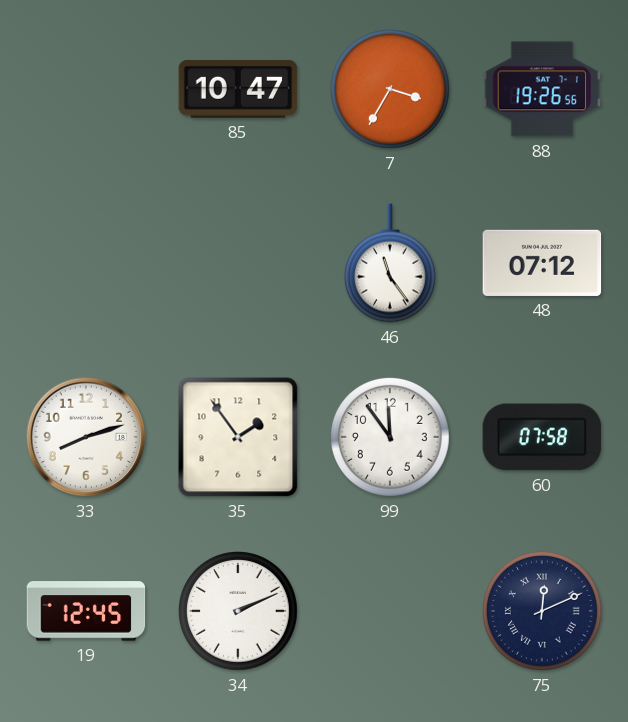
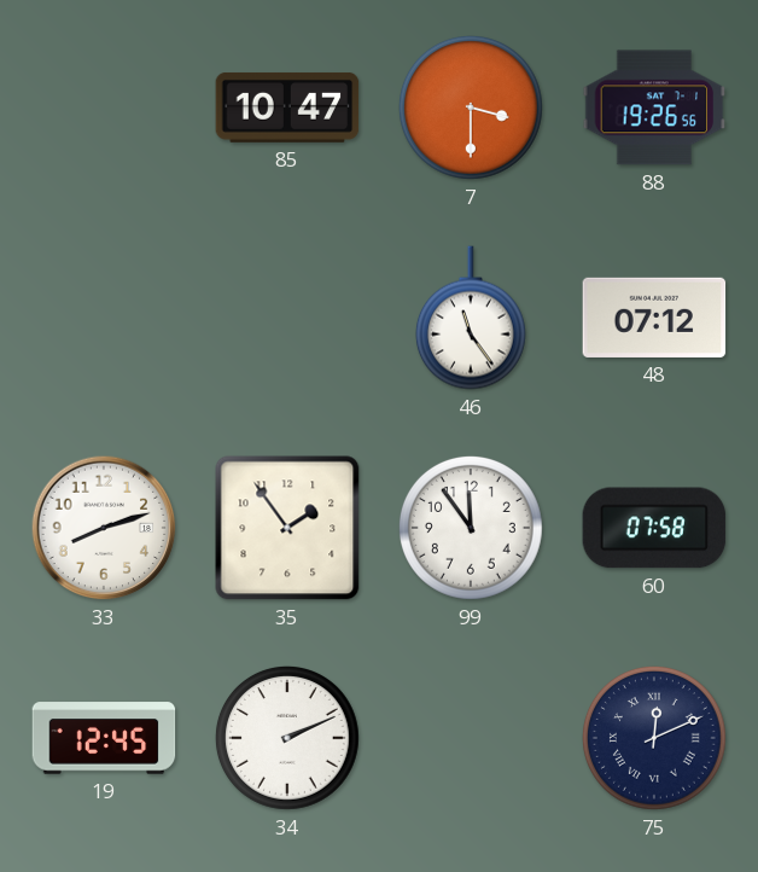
7: 3:35 -> 3:30
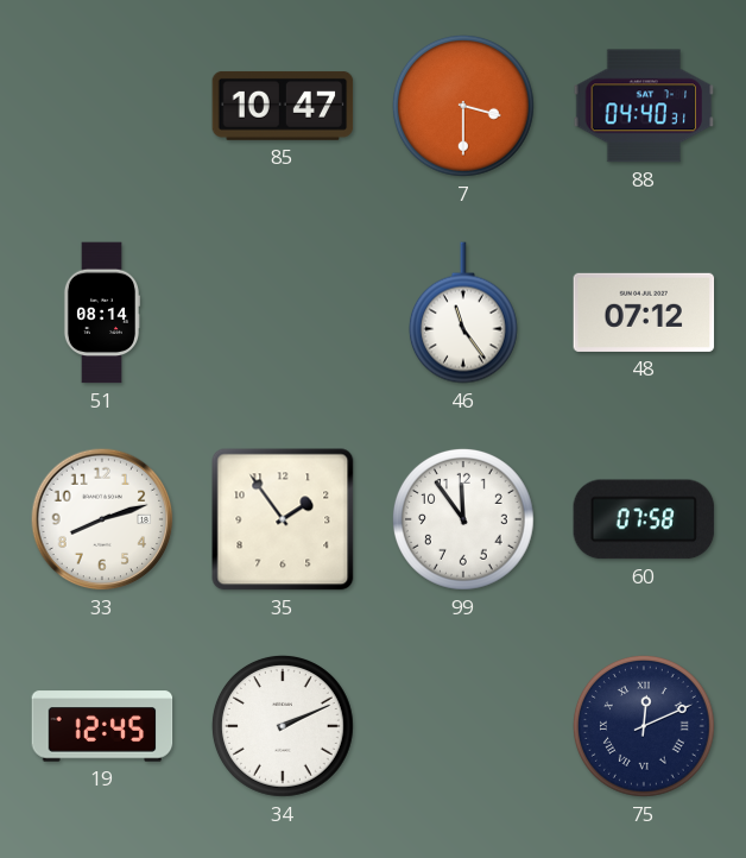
88: 19:26 -> 04:40
51: none -> 08:14
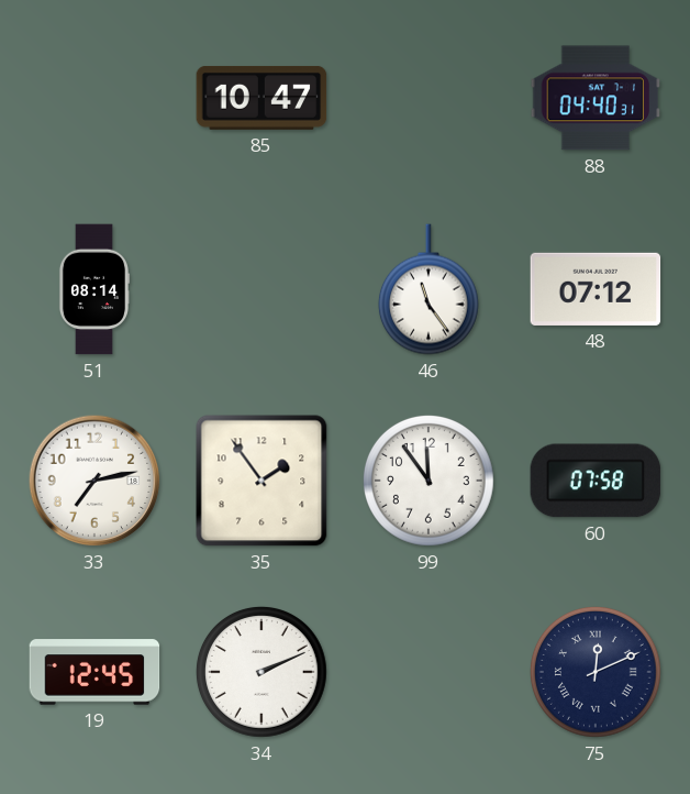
7: 3:30 -> none
33: 8:12 -> 7:13
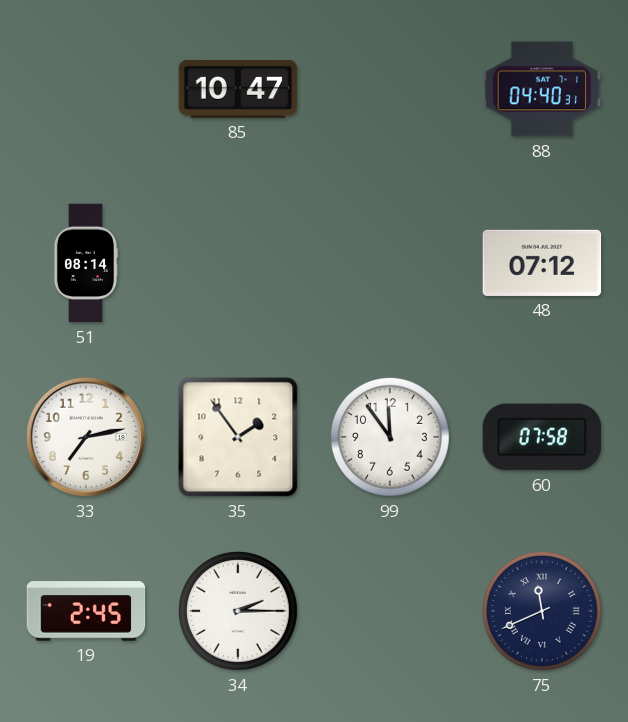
46: 11:24 -> none
19: 12:45 -> 2:45
34: 2:11 -> 2:15
75: 12:11 -> 11:41
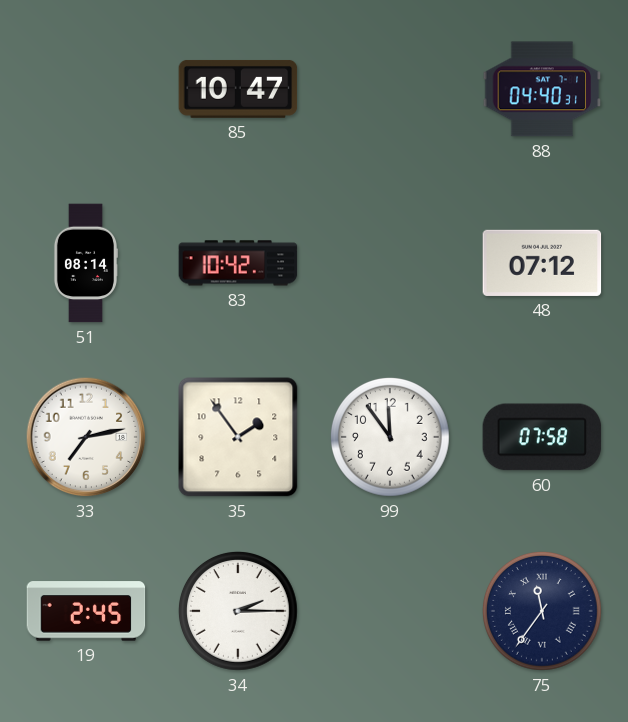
83: none -> 10:42
75: 11:41 -> 11:36
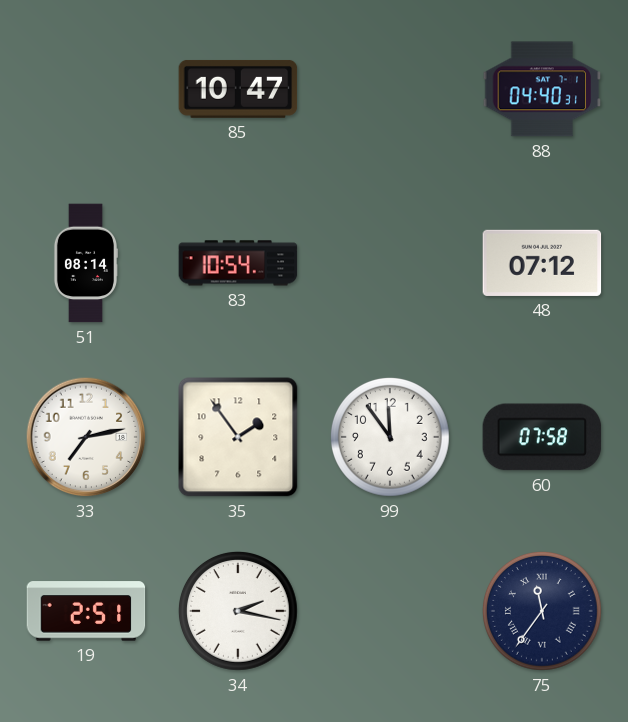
83: 10:42 -> 10:54
19: 2:45 -> 2:51
34: 2:15 -> 2:17
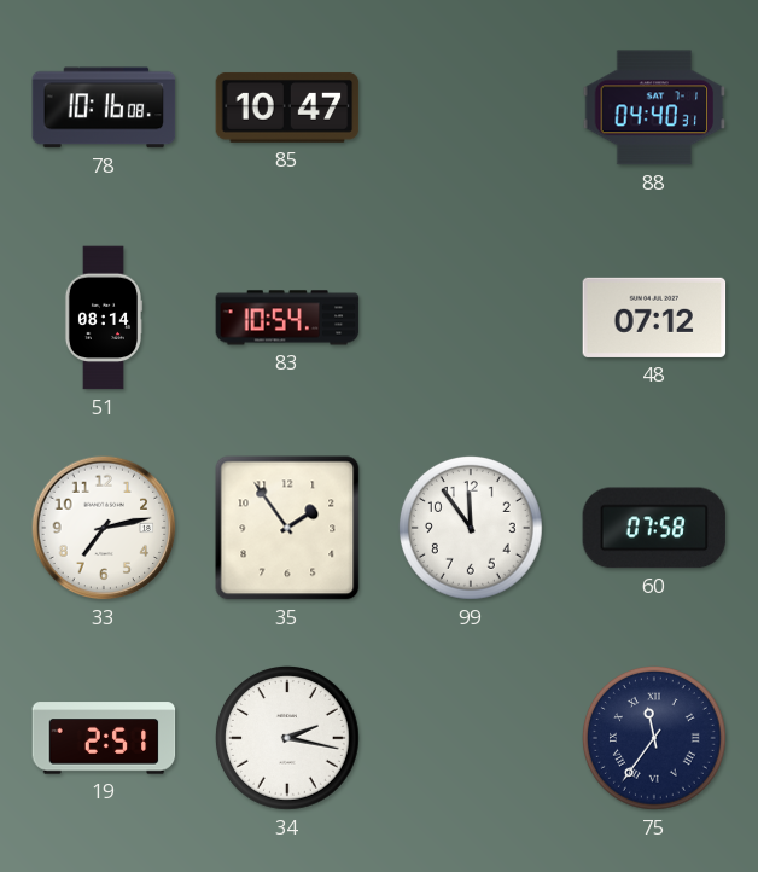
78: none -> 10:16
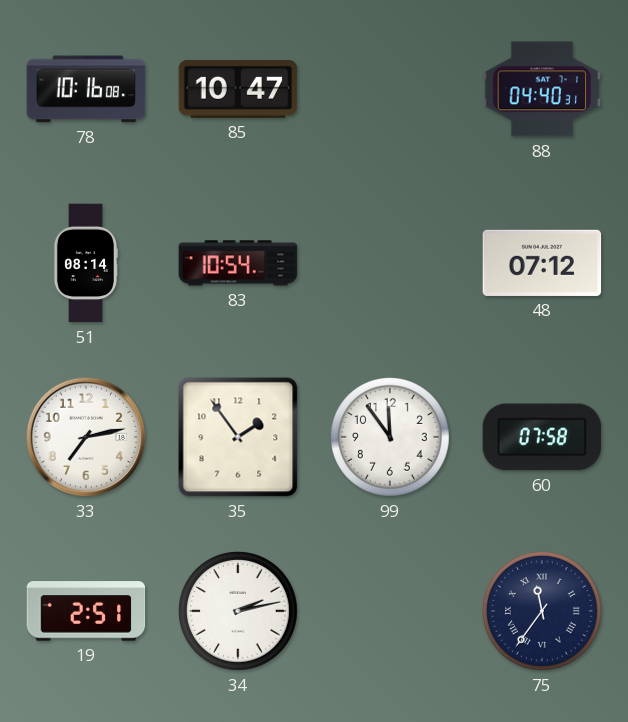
34: 2:17 -> 2:13
